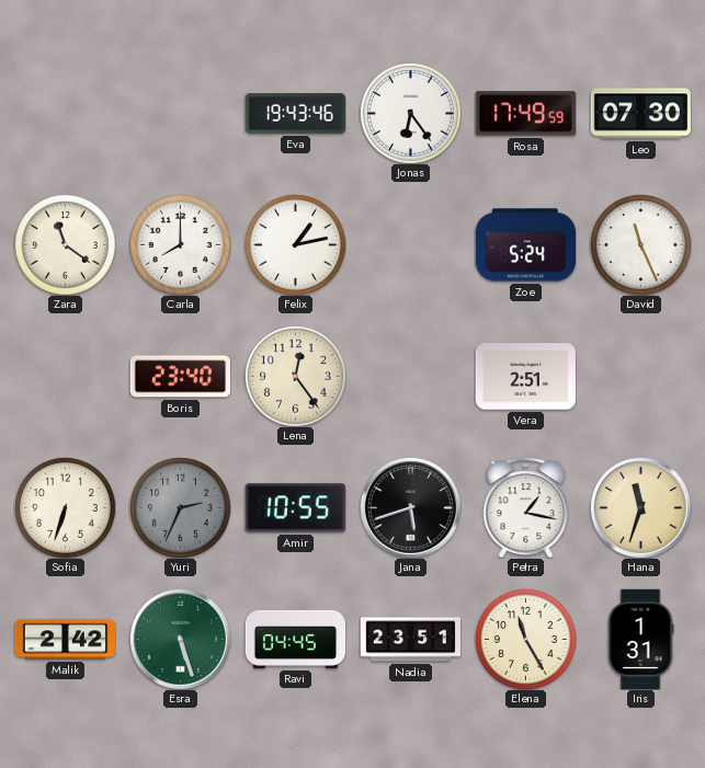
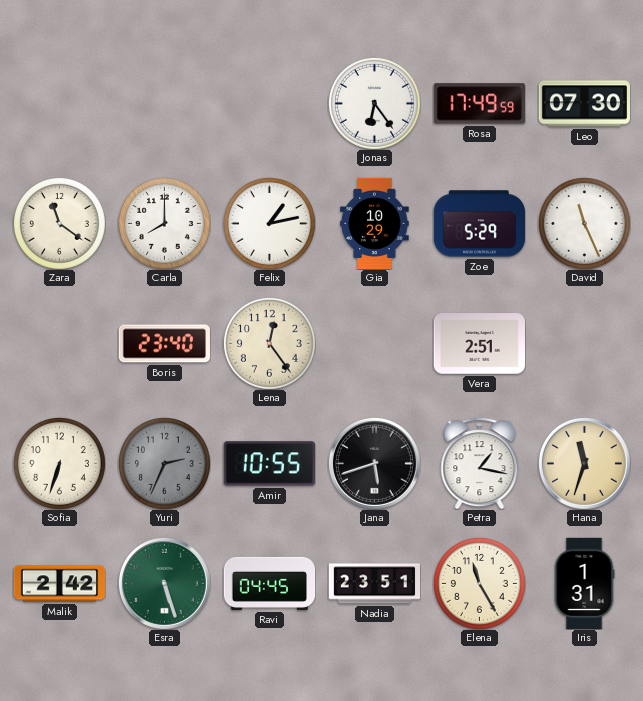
Eva: 19:43 -> none
Gia: none -> 10:29
Zoe: 5:24 -> 5:29
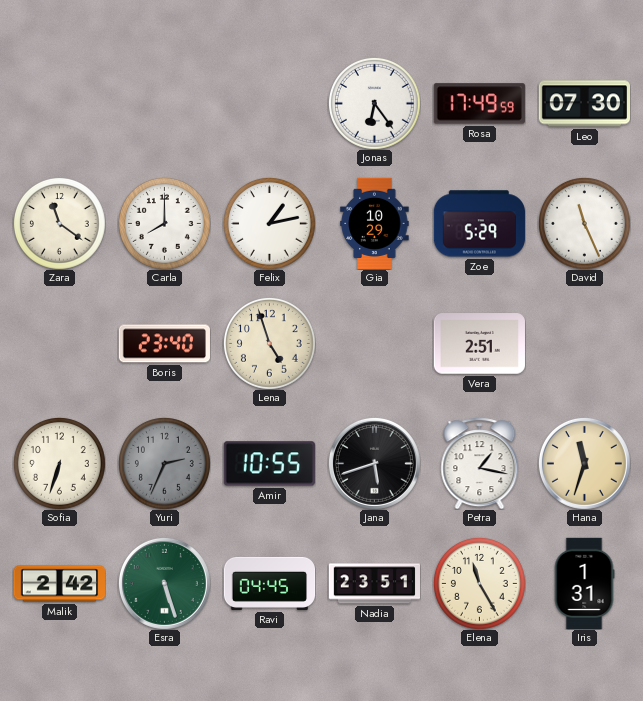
Lena: 12:24 -> 4:57
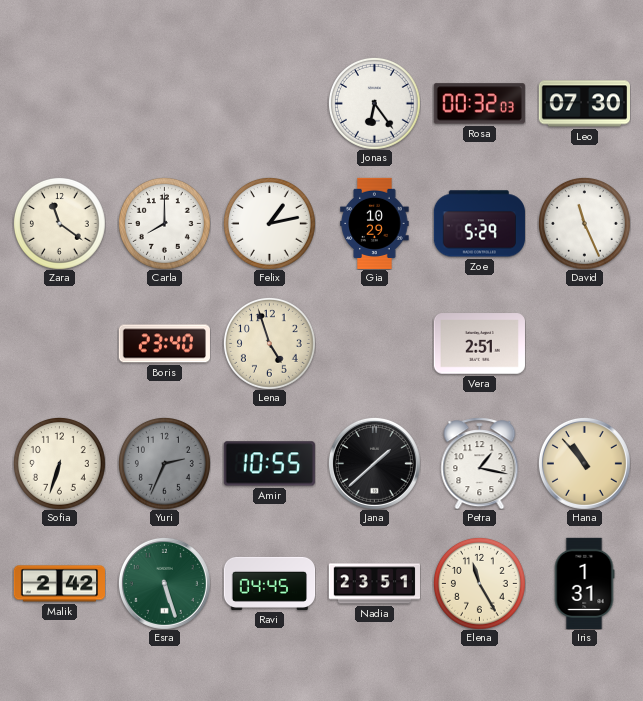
Rosa: 17:49 -> 00:32
Jana: 5:42 -> 1:38
Hana: 11:33 -> 10:53
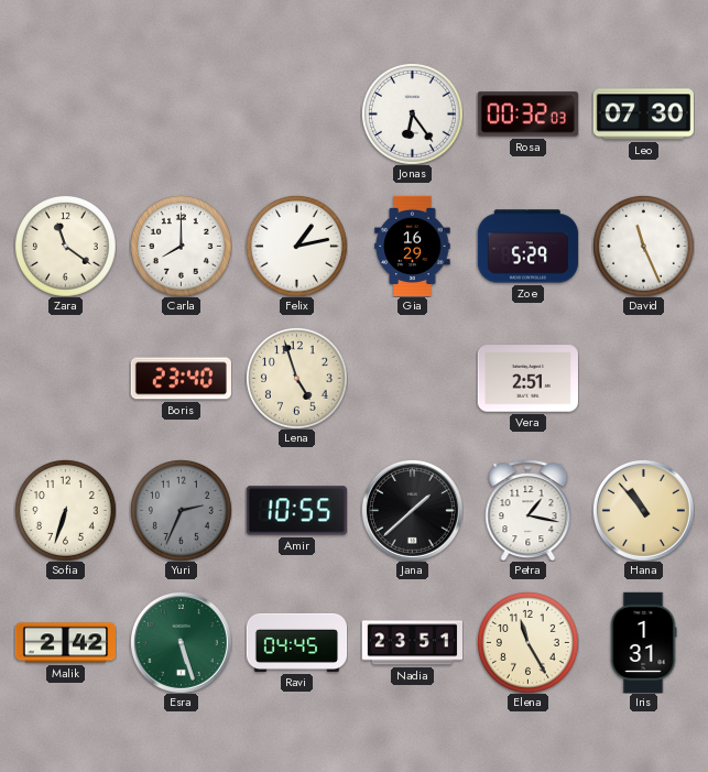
Gia: 10:29 -> 16:29
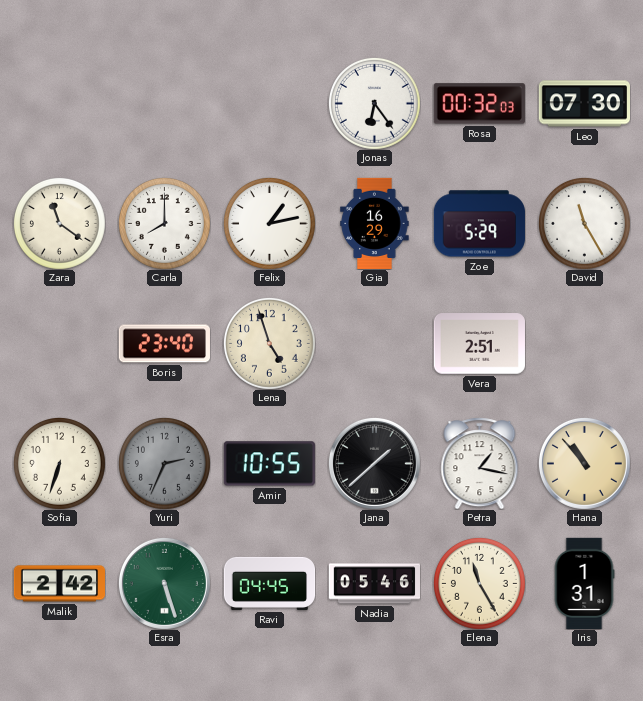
David: 11:26 -> 11:25
Nadia: 23:51 -> 05:46
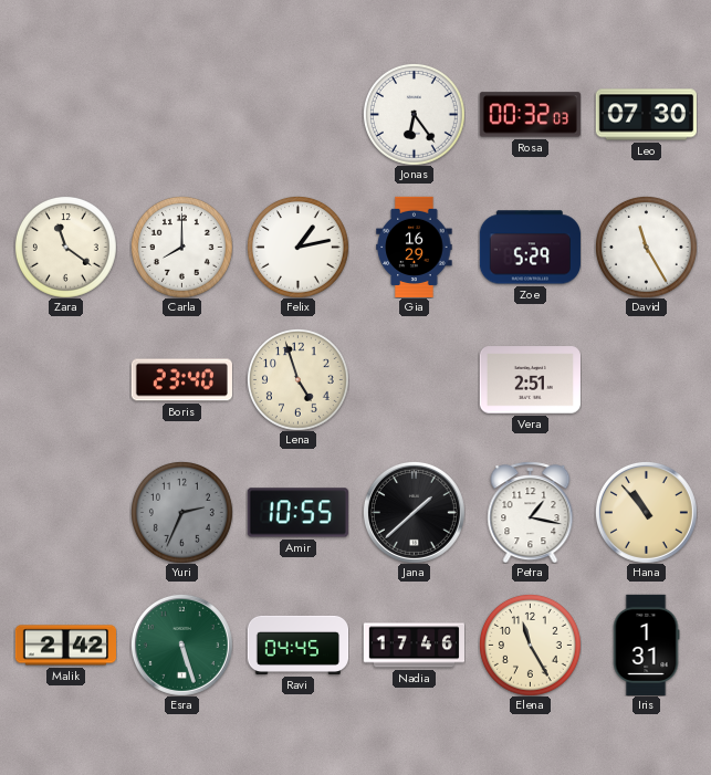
Sofia: 6:33 -> none
Nadia: 05:46 -> 17:46
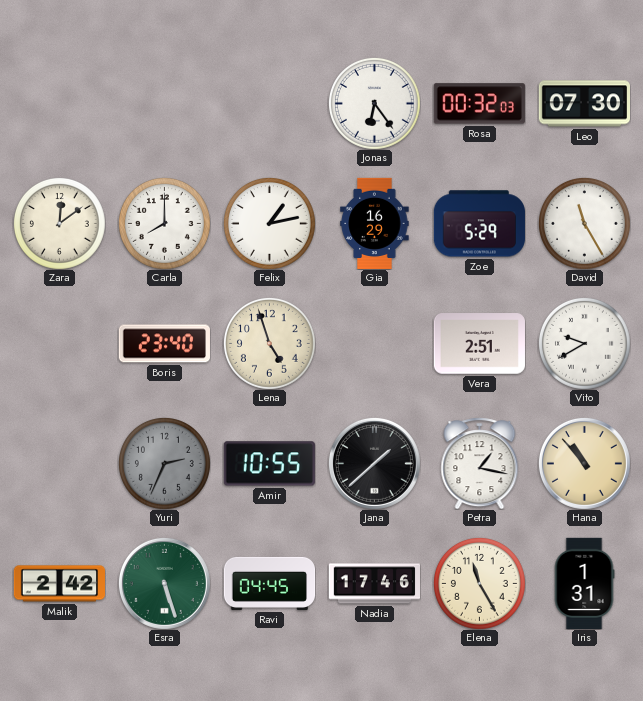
Zara: 11:21 -> 12:09
Vito: none -> 9:40
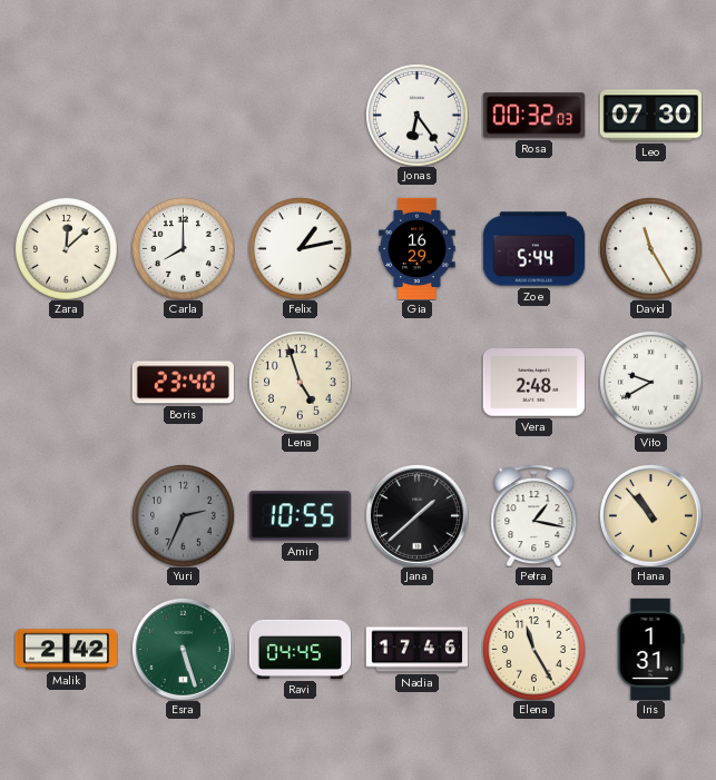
Zara: 12:09 -> 12:08
Zoe: 5:29 -> 5:44
Vera: 2:51 -> 2:48
